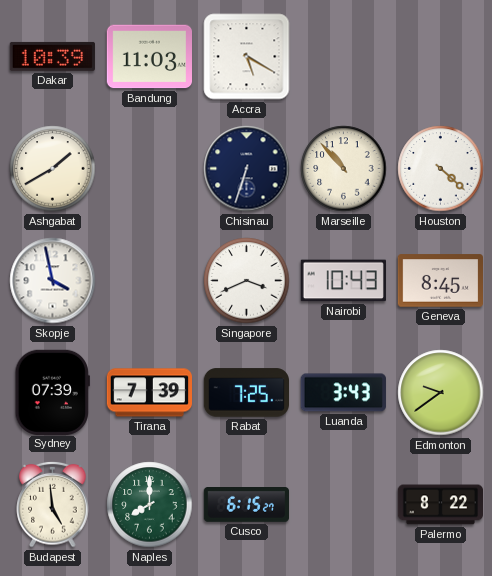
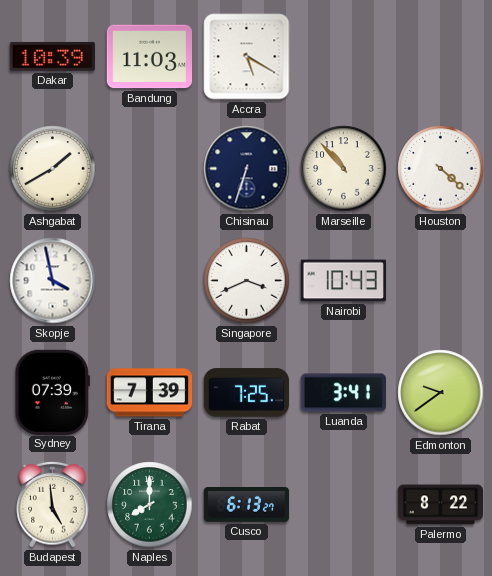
Geneva: 8:45 -> none
Luanda: 3:43 -> 3:41
Cusco: 6:15 -> 6:13
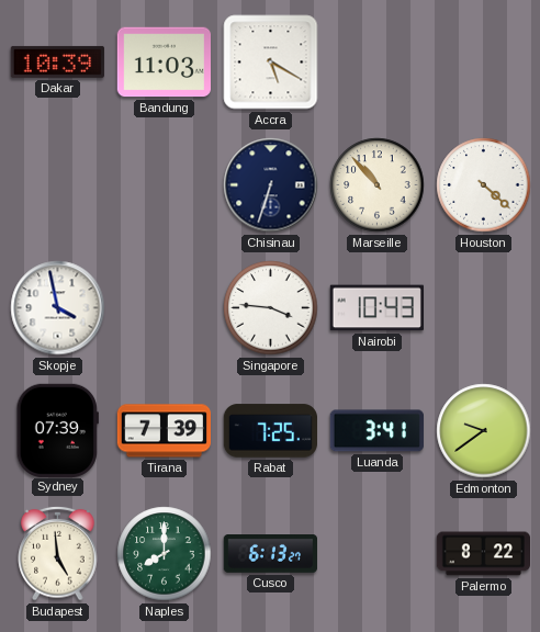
Ashgabat: 1:40 -> none
Singapore: 3:41 -> 3:46
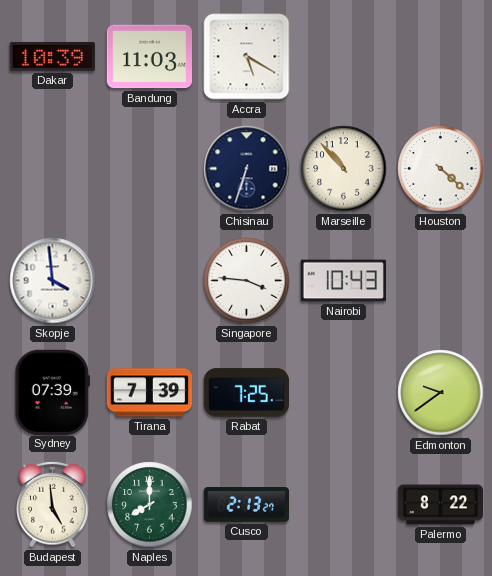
Skopje: 3:58 -> 3:59
Luanda: 3:41 -> none
Cusco: 6:13 -> 2:13
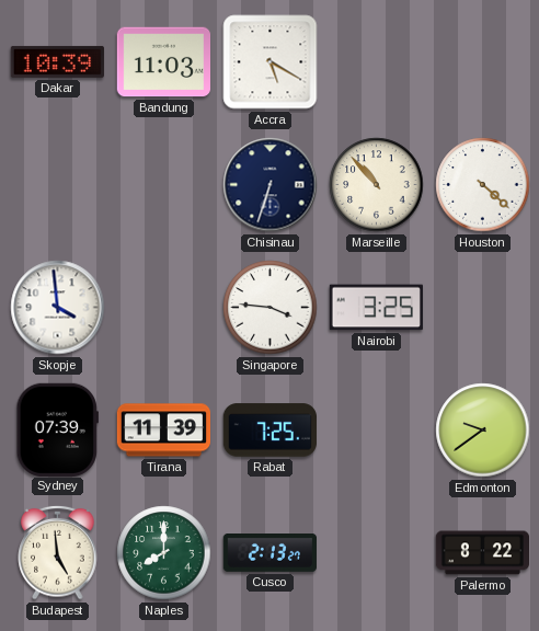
Nairobi: 10:43 -> 3:25
Tirana: 7:39 -> 11:39
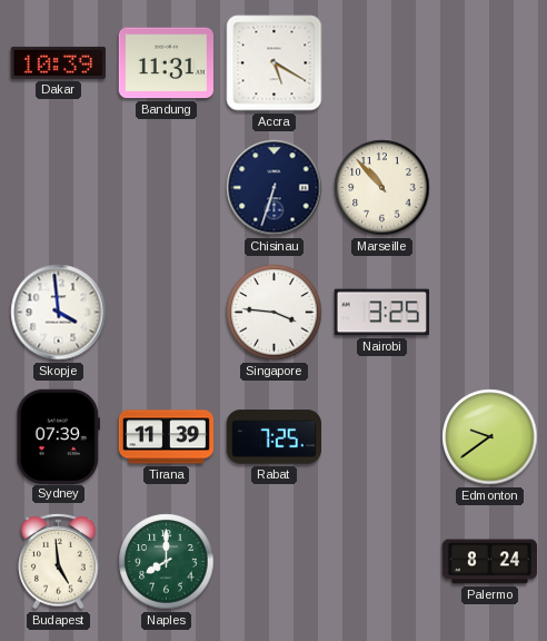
Bandung: 11:03 -> 11:31
Houston: 4:22 -> none
Cusco: 2:13 -> none
Palermo: 8:22 -> 8:24
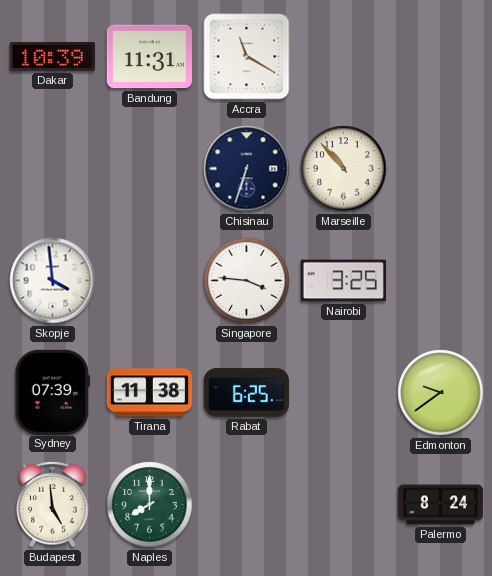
Accra: 5:20 -> 11:20
Tirana: 11:39 -> 11:38
Rabat: 7:25 -> 6:25
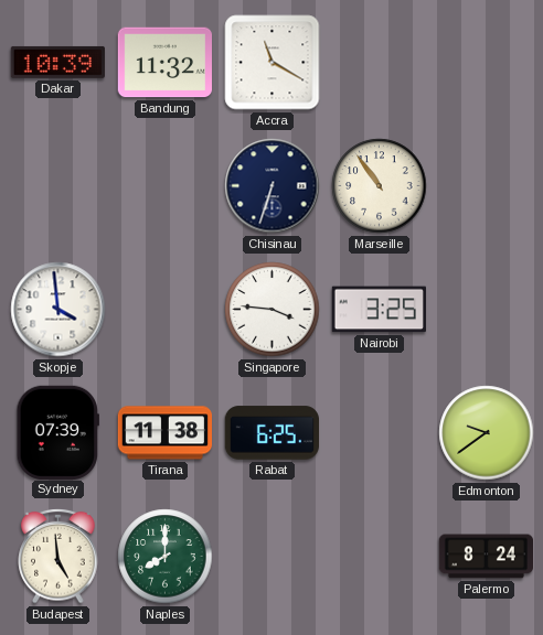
Bandung: 11:31 -> 11:32
Marseille: 10:53 -> 10:54
